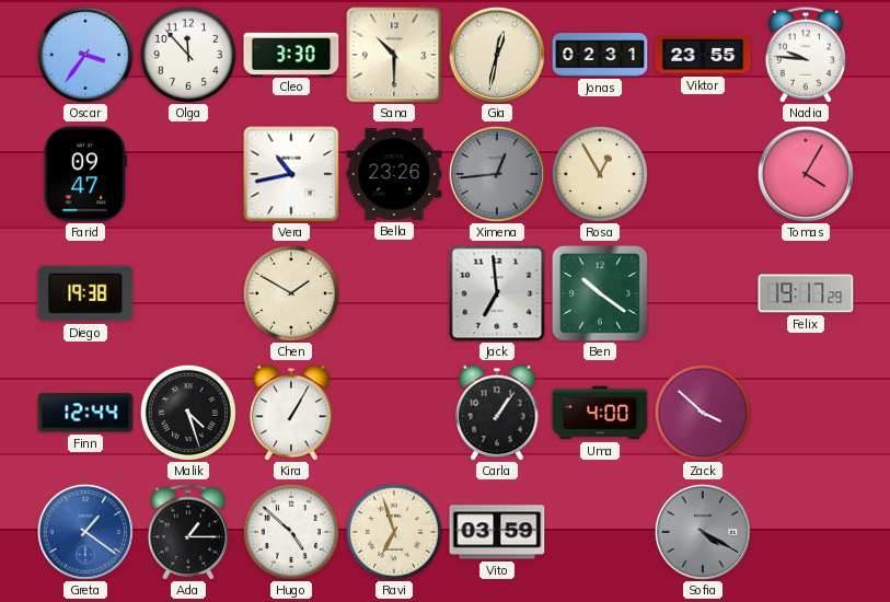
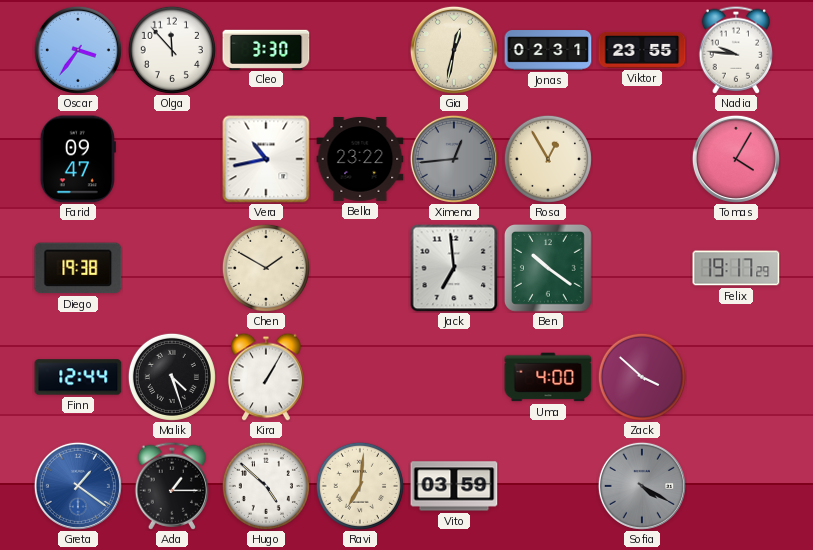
Sana: 10:30 -> none
Bella: 23:26 -> 23:22
Carla: 1:06 -> none
Ravi: 6:57 -> 7:01
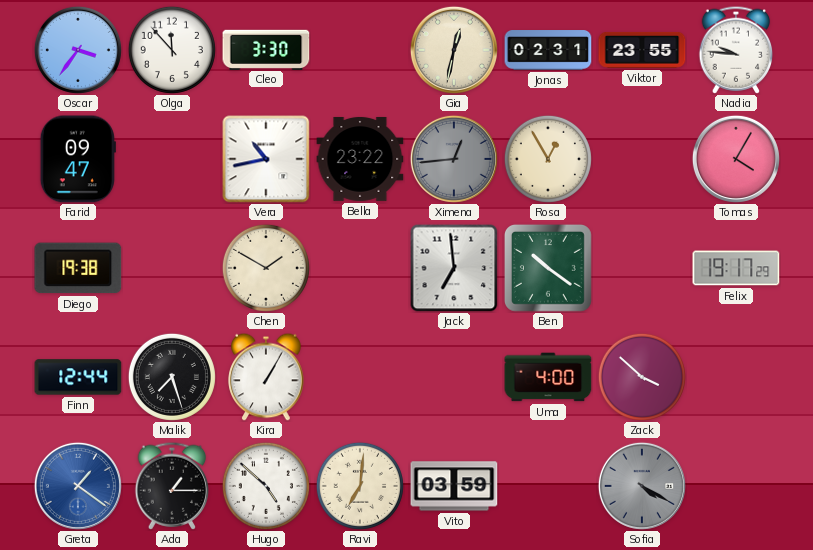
Malik: 4:27 -> 7:27
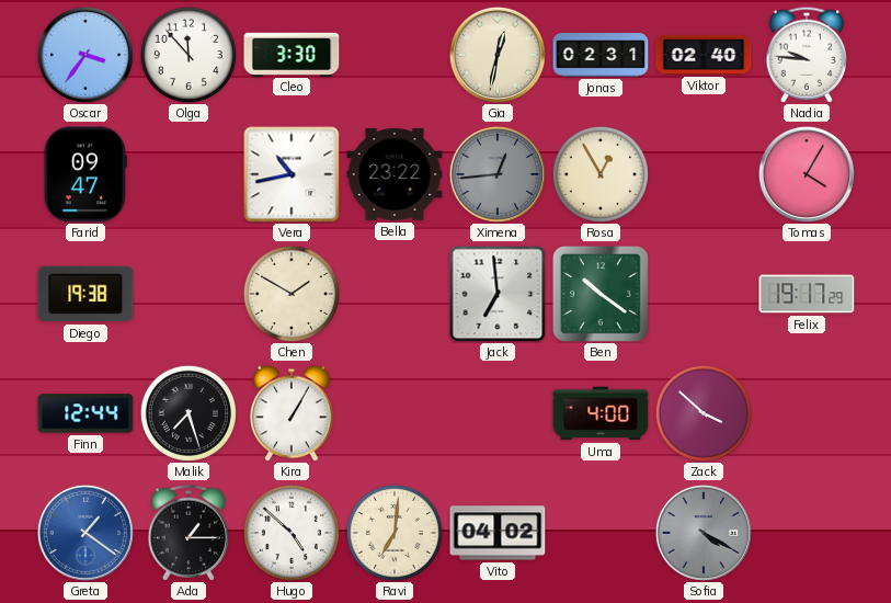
Viktor: 23:55 -> 02:40
Vito: 03:59 -> 04:02
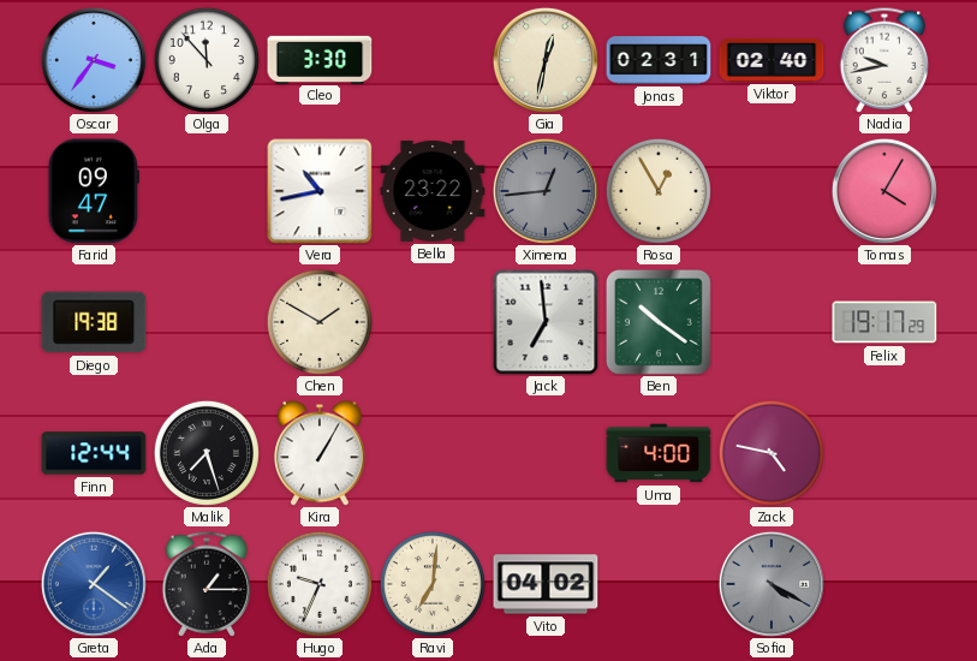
Nadia: 9:46 -> 9:43
Zack: 3:52 -> 4:47
Hugo: 4:52 -> 9:34
